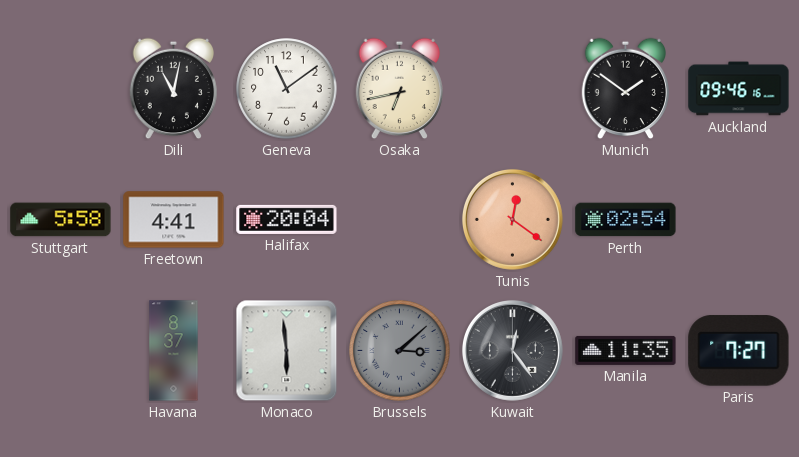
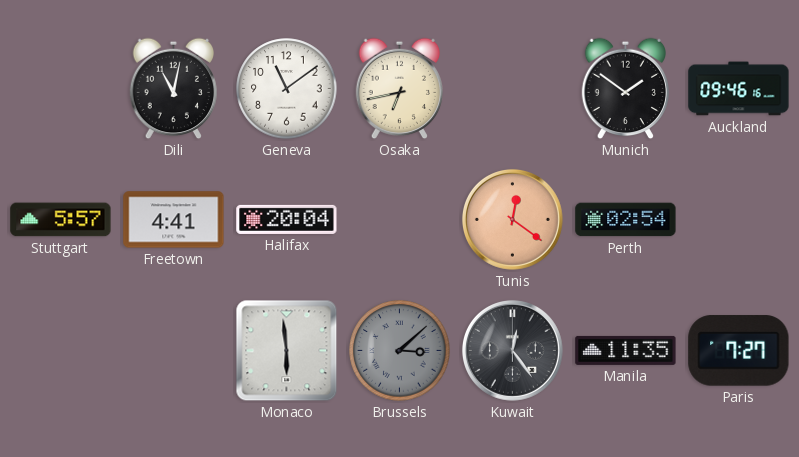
Stuttgart: 5:58 -> 5:57
Havana: 8:37 -> none
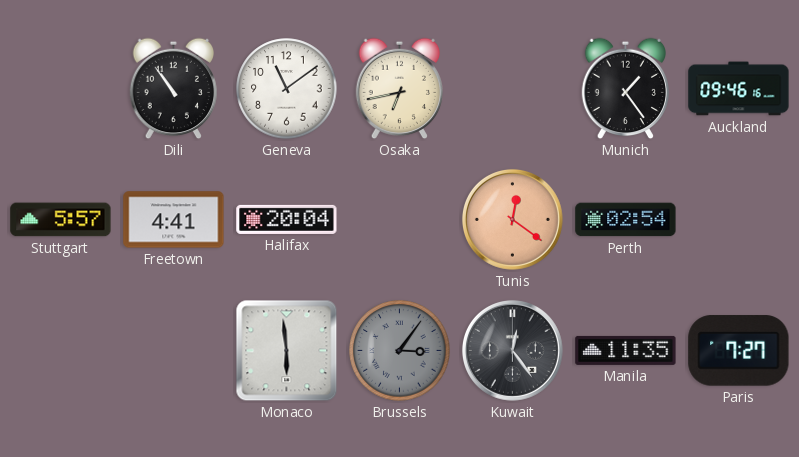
Dili: 11:02 -> 10:54
Munich: 1:51 -> 1:24
Brussels: 3:08 -> 3:06
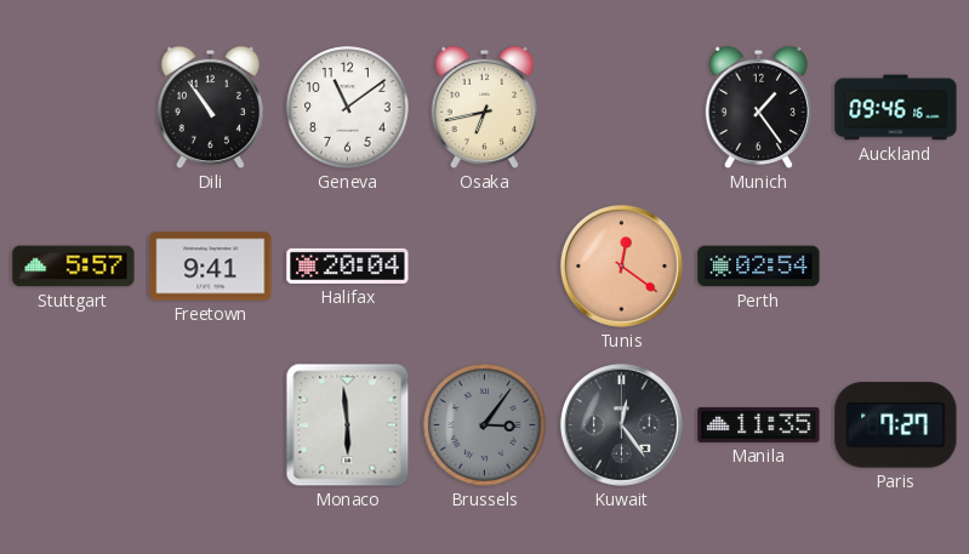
Freetown: 4:41 -> 9:41
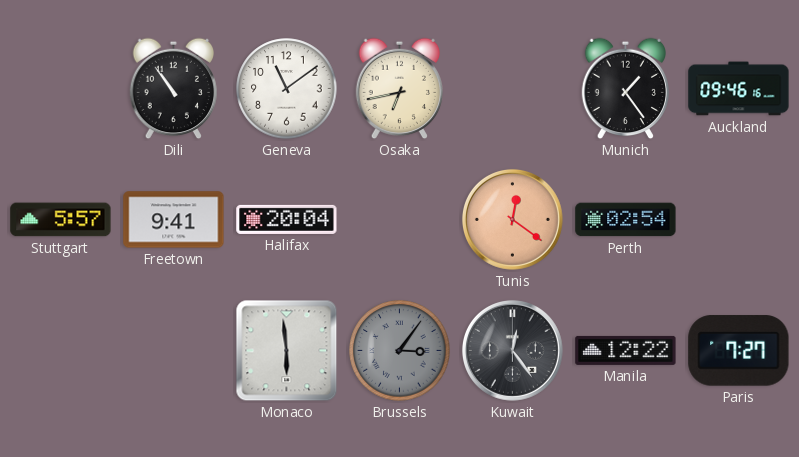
Manila: 11:35 -> 12:22
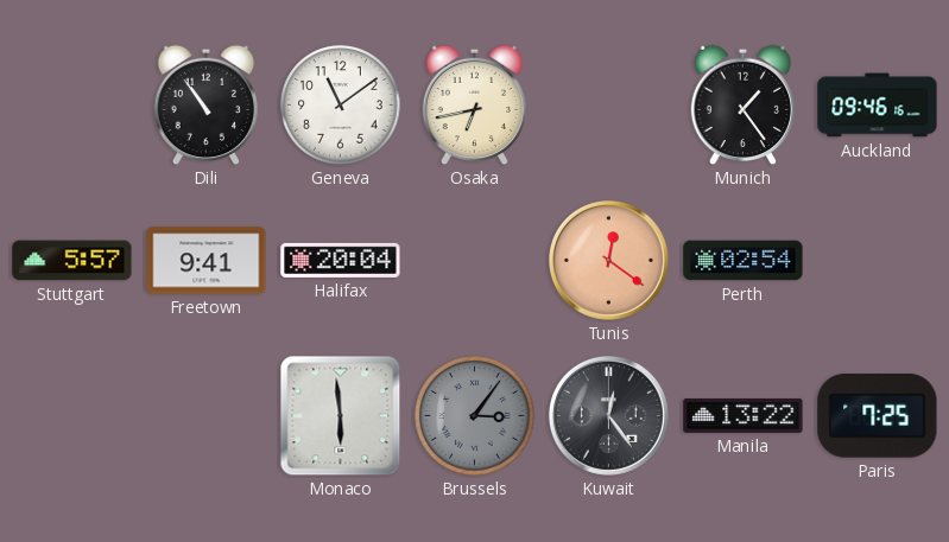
Manila: 12:22 -> 13:22
Paris: 7:27 -> 7:25
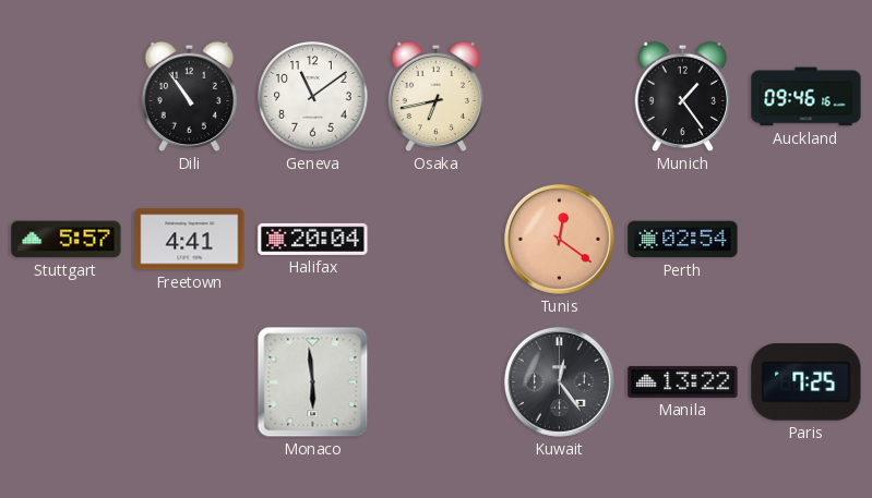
Freetown: 9:41 -> 4:41
Brussels: 3:06 -> none
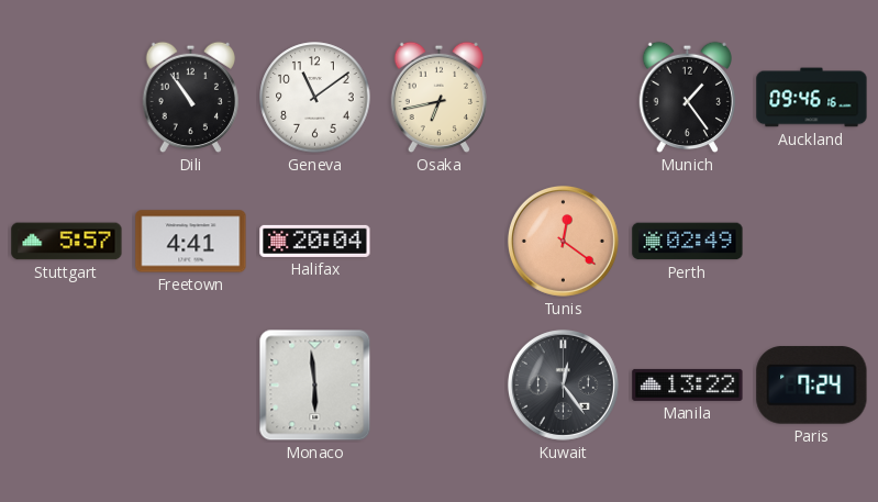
Perth: 02:54 -> 02:49
Paris: 7:25 -> 7:24
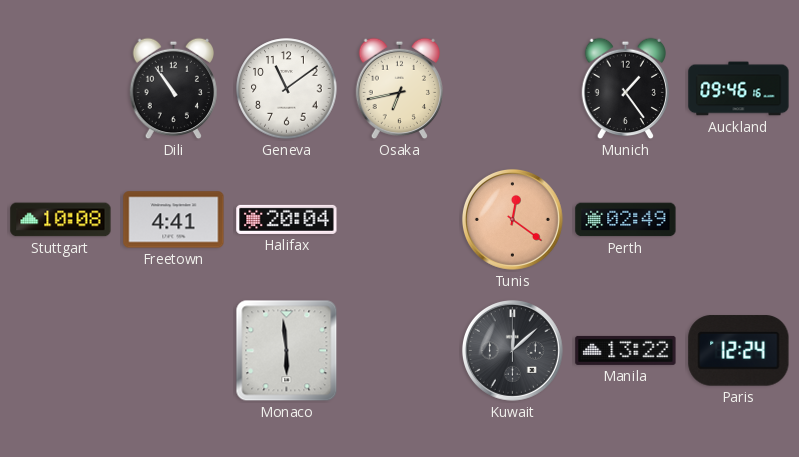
Stuttgart: 5:57 -> 10:08
Kuwait: 12:24 -> 12:08
Paris: 7:24 -> 12:24
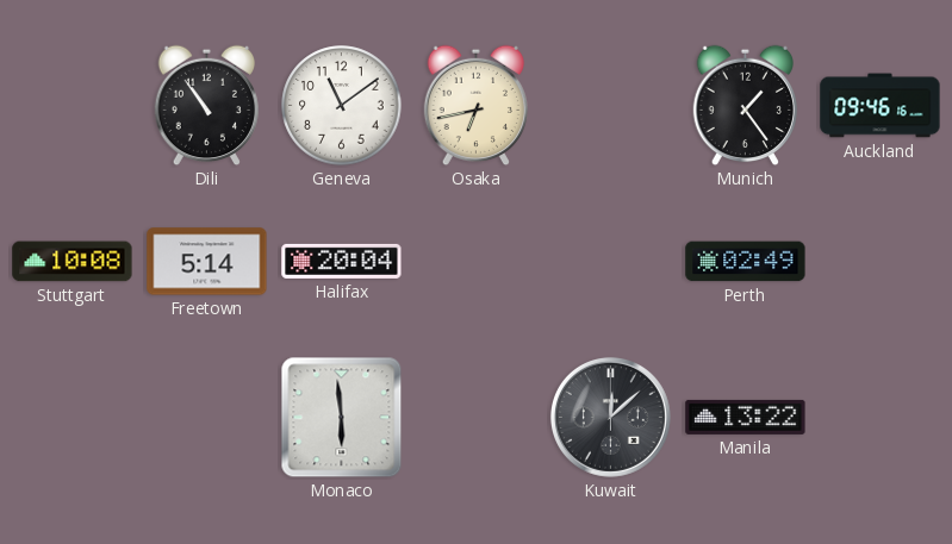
Freetown: 4:41 -> 5:14
Tunis: 12:21 -> none
Paris: 12:24 -> none
